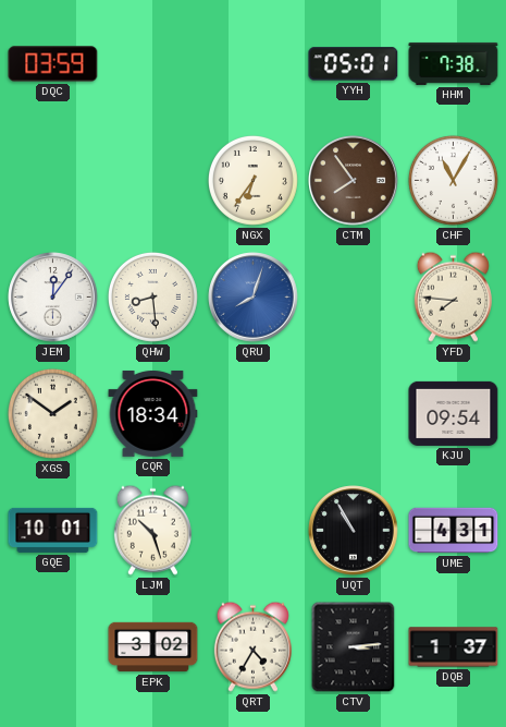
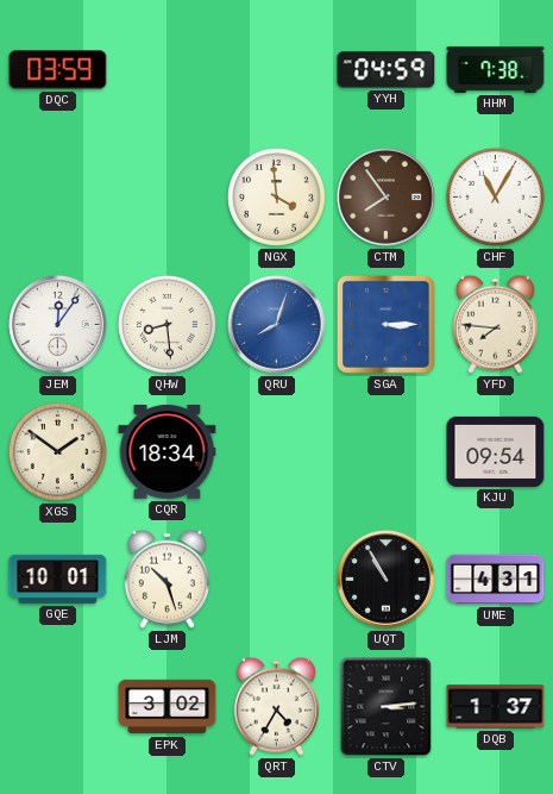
YYH: 05:01 -> 04:59
NGX: 6:36 -> 3:59
SGA: none -> 3:15
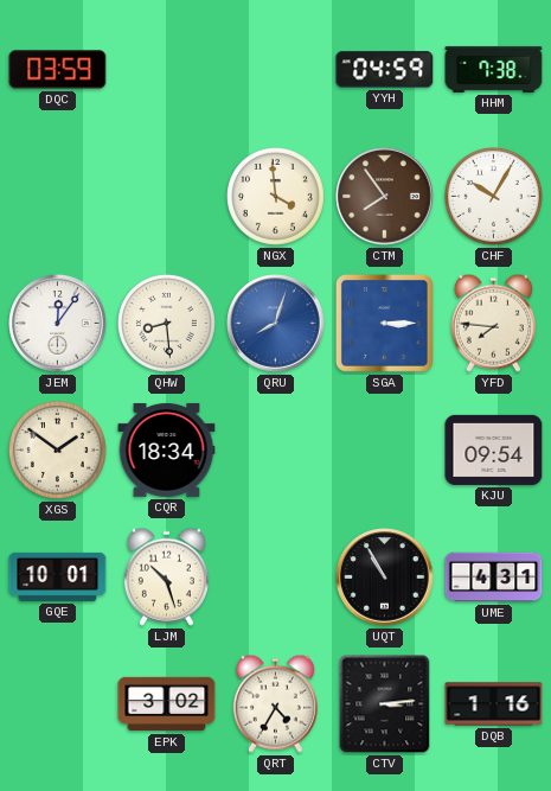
CHF: 11:05 -> 10:05
DQB: 1:37 -> 1:16
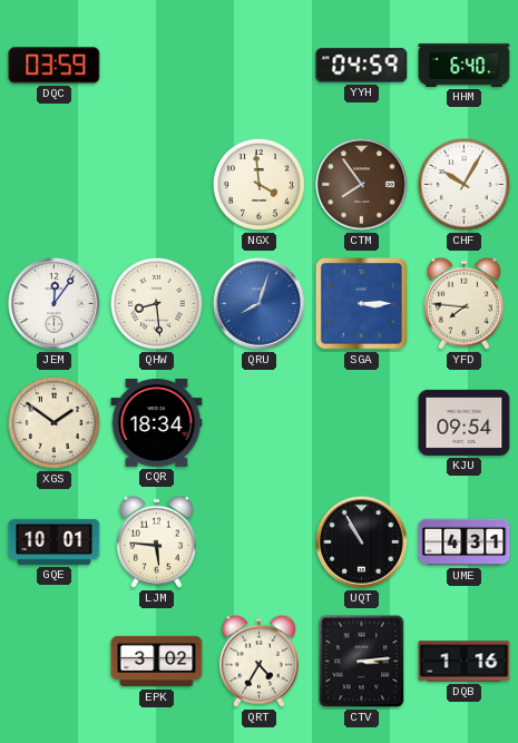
HHM: 7:38 -> 6:40
LJM: 10:27 -> 5:46
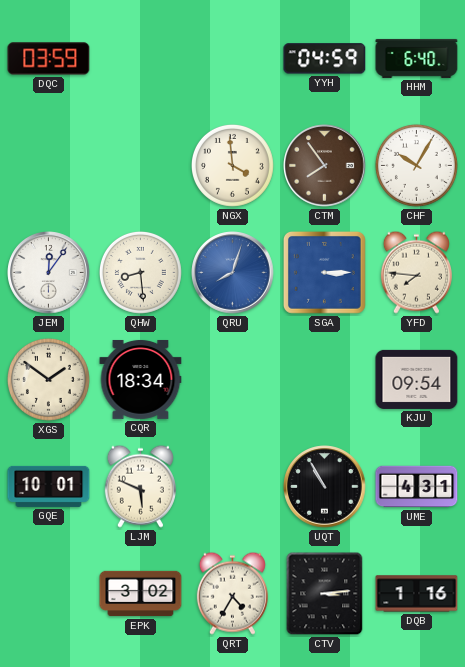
LJM: 5:46 -> 5:49
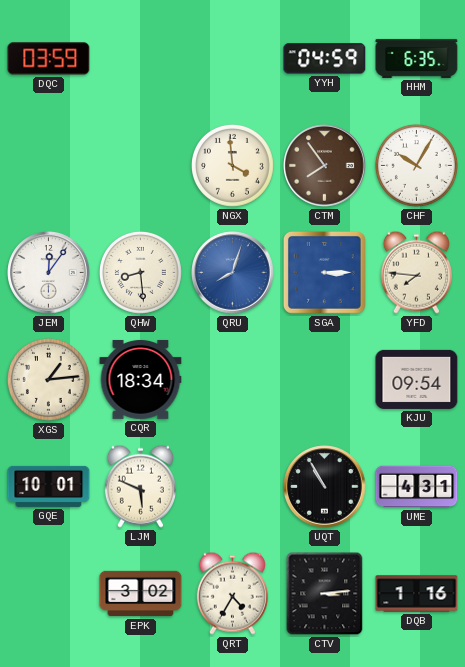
HHM: 6:40 -> 6:35
XGS: 1:51 -> 1:14
